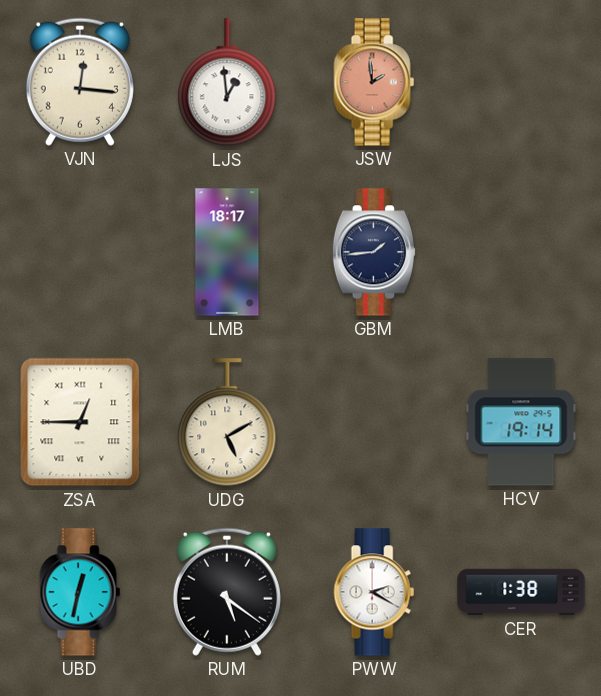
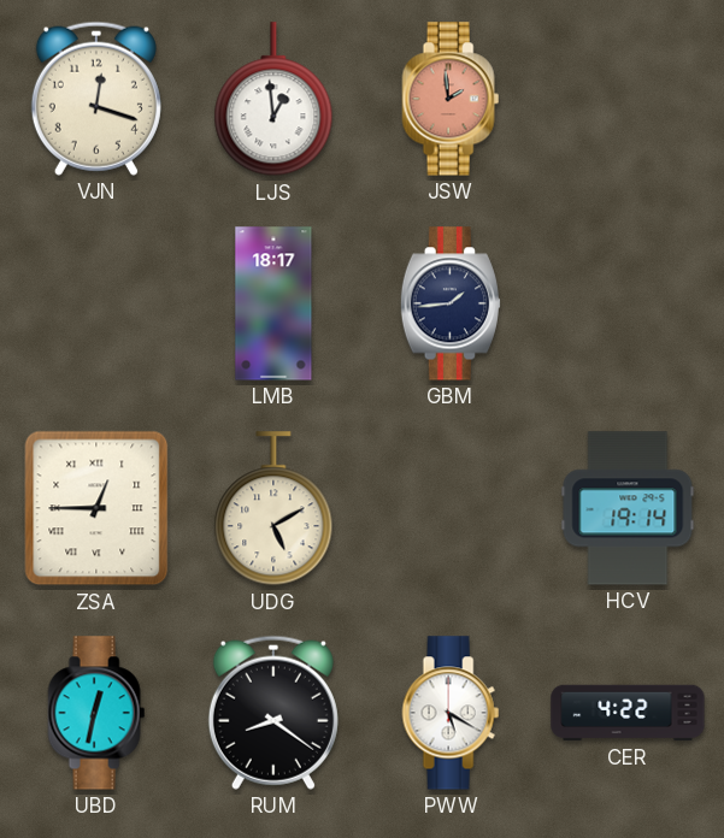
VJN: 12:16 -> 12:18
RUM: 5:21 -> 8:21
PWW: 2:20 -> 5:20
CER: 1:38 -> 4:22
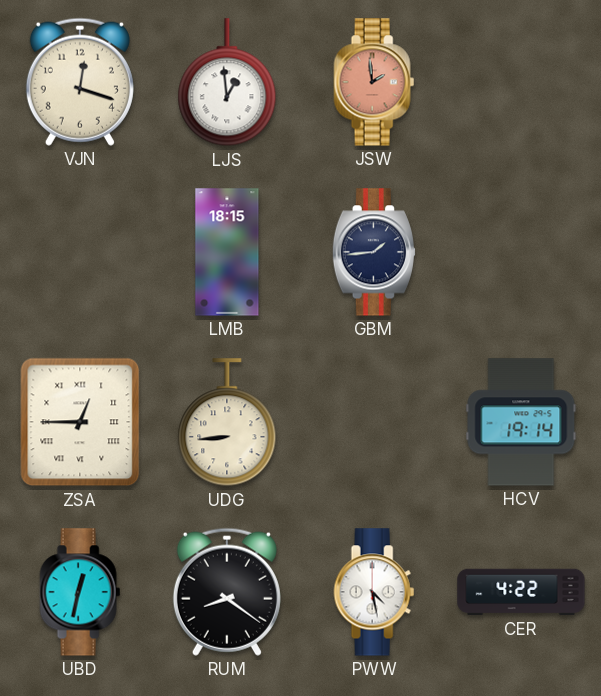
LMB: 18:17 -> 18:15
UDG: 5:10 -> 8:44
PWW: 5:20 -> 4:28
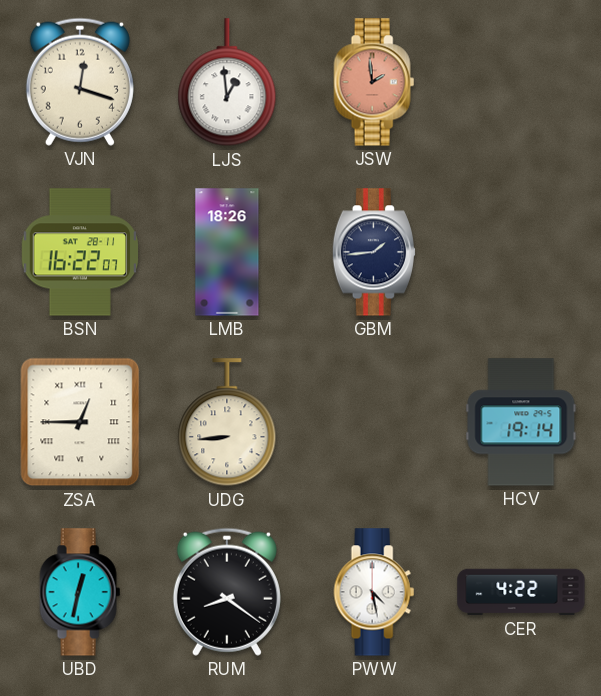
BSN: none -> 16:22
LMB: 18:15 -> 18:26
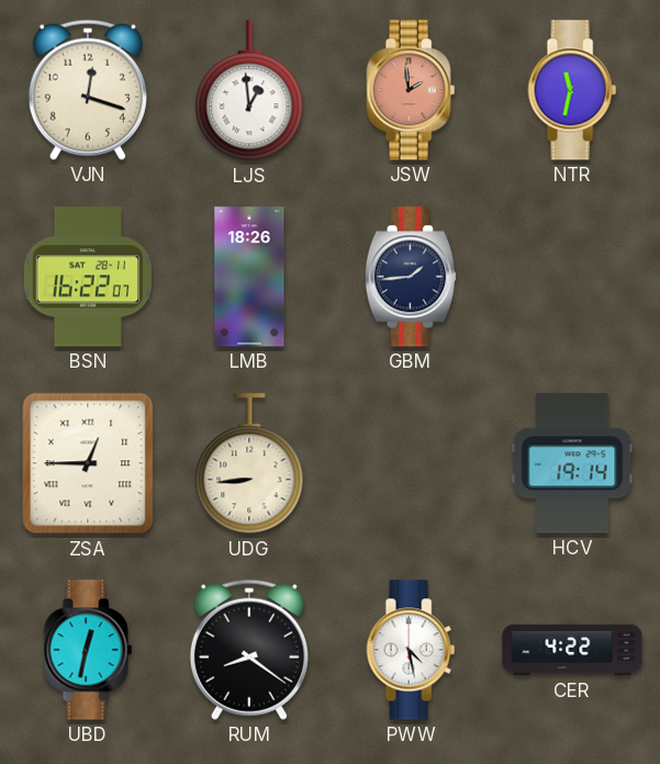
NTR: none -> 11:32
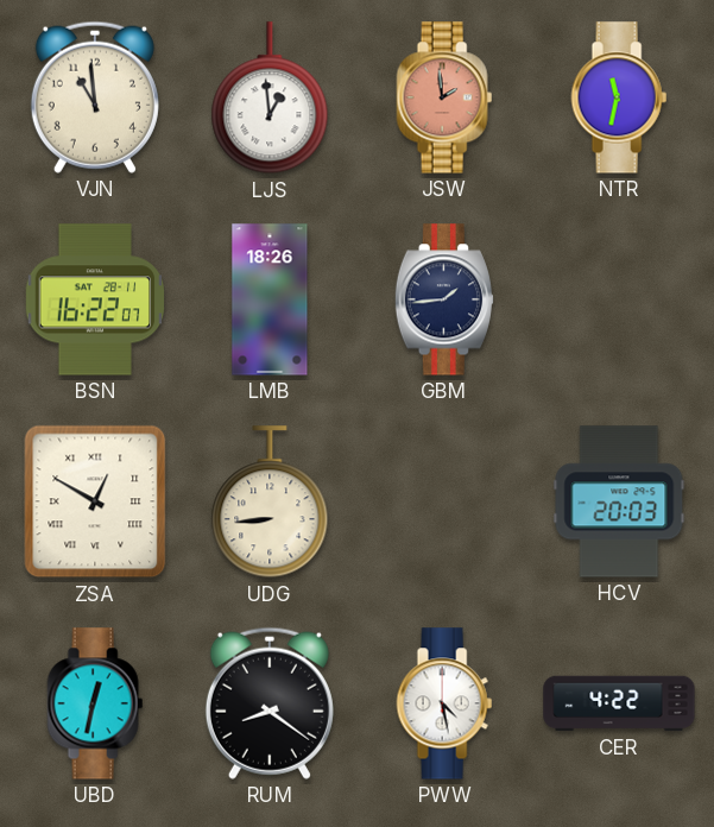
VJN: 12:18 -> 10:59
ZSA: 12:45 -> 12:50
HCV: 19:14 -> 20:03
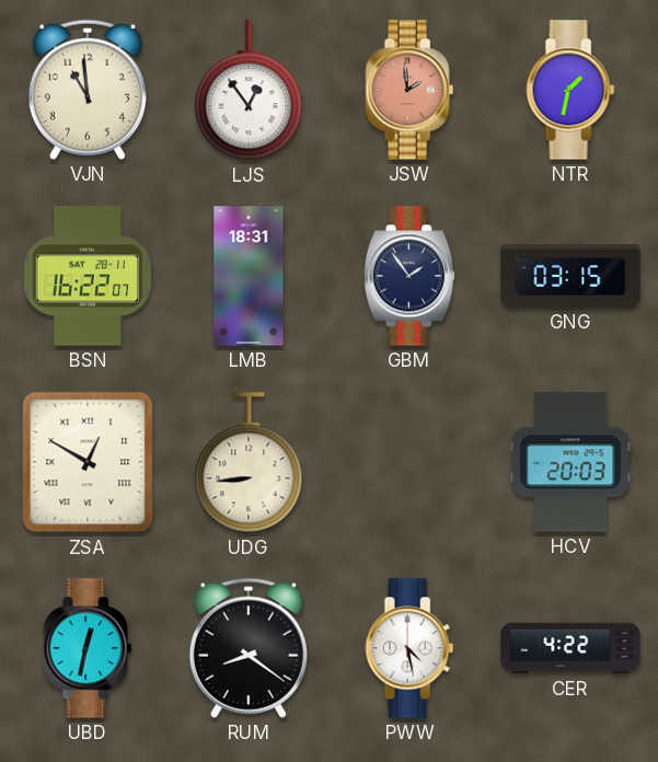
LJS: 12:59 -> 12:54
NTR: 11:32 -> 1:32
LMB: 18:26 -> 18:31
GBM: 1:44 -> 1:54
GNG: none -> 03:15
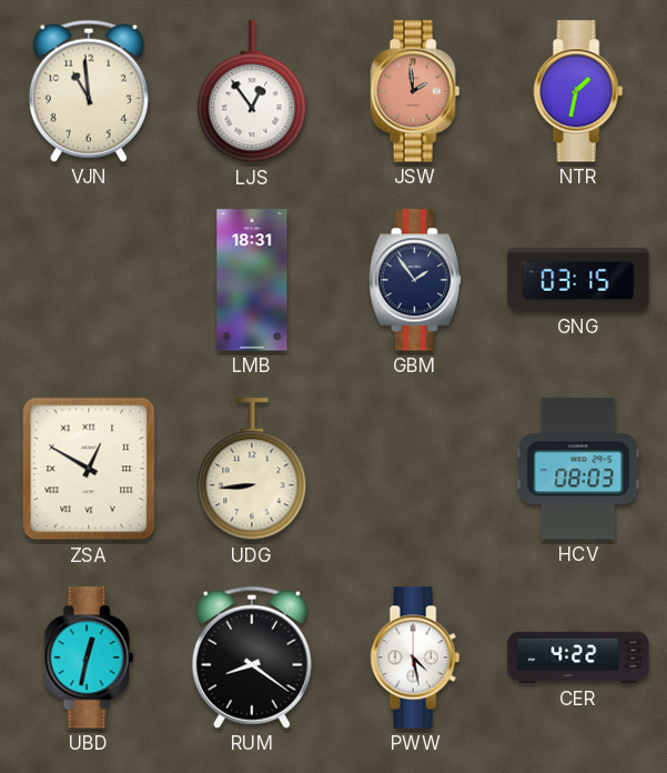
BSN: 16:22 -> none
HCV: 20:03 -> 08:03
